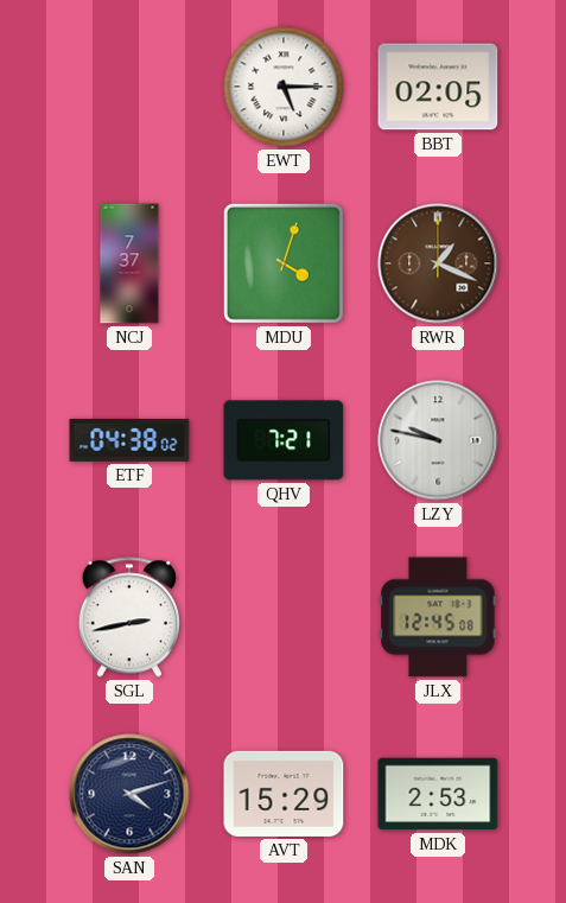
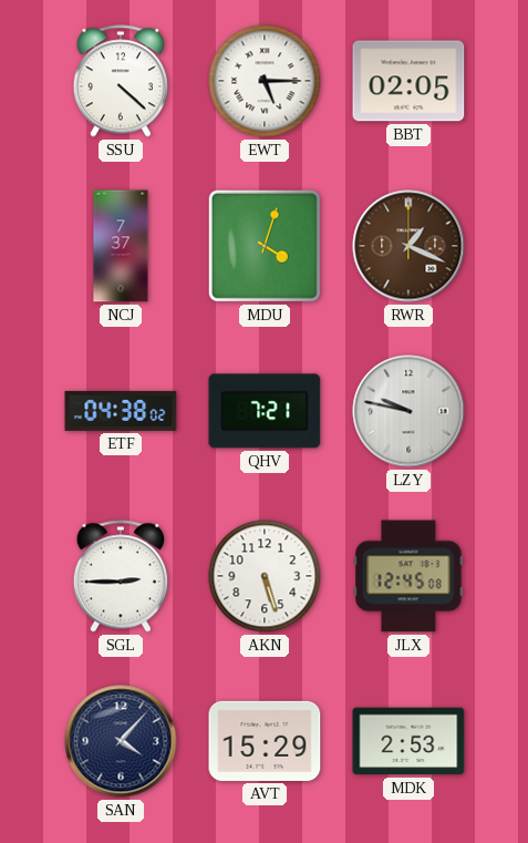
SSU: none -> 4:22
SGL: 2:43 -> 2:45
AKN: none -> 5:27
SAN: 4:12 -> 4:07
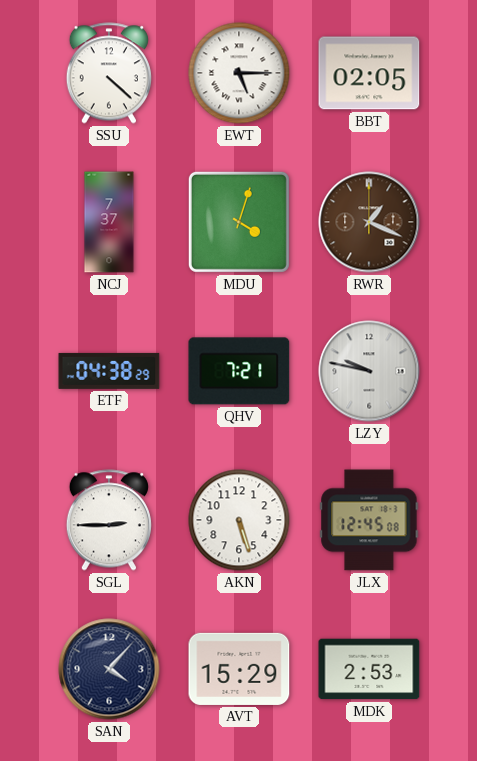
ETF: 04:38:02 -> 04:38:29
